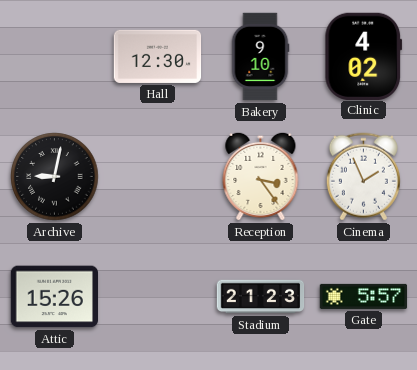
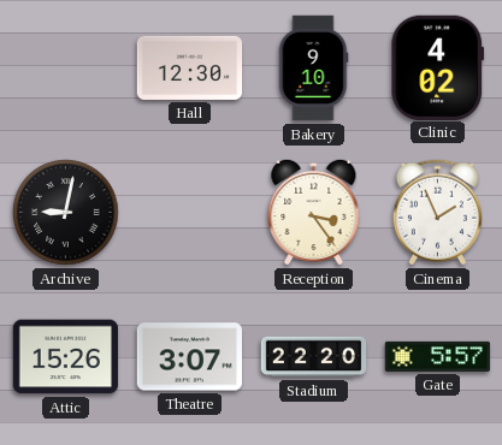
Theatre: none -> 3:07
Stadium: 21:23 -> 22:20
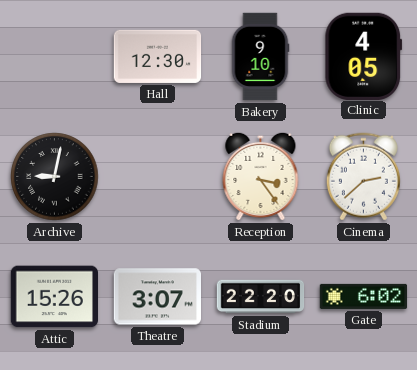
Clinic: 4:02 -> 4:05
Cinema: 1:56 -> 2:38
Gate: 5:57 -> 6:02
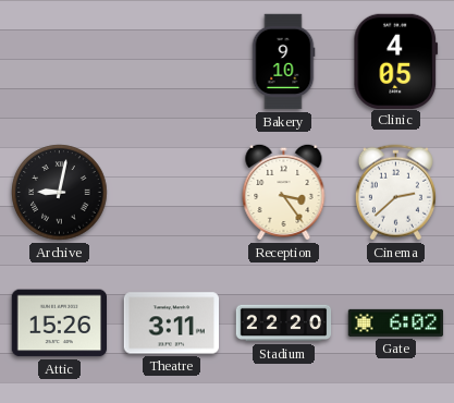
Hall: 12:30 -> none
Theatre: 3:07 -> 3:11
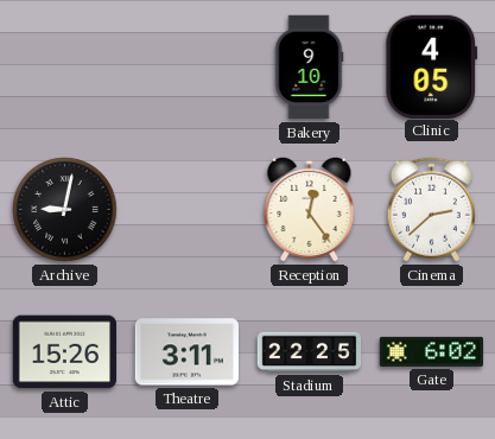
Reception: 3:24 -> 12:24
Stadium: 22:20 -> 22:25
